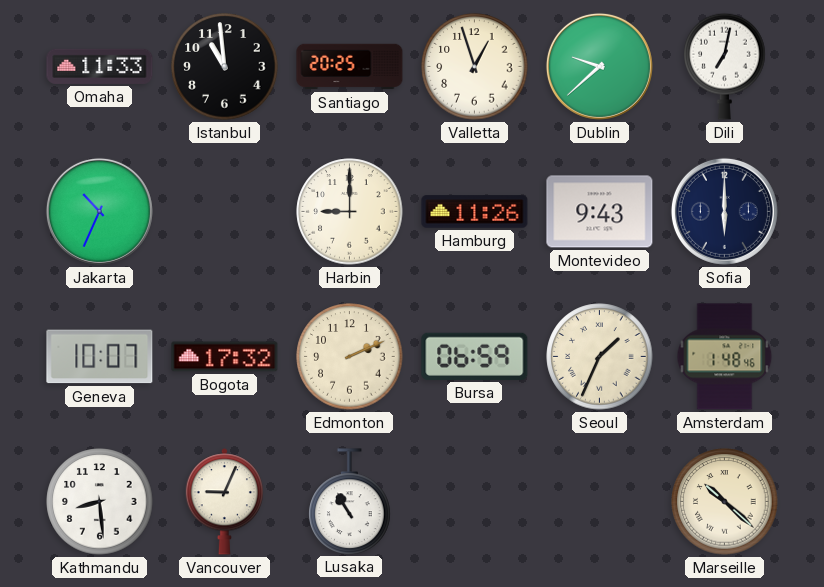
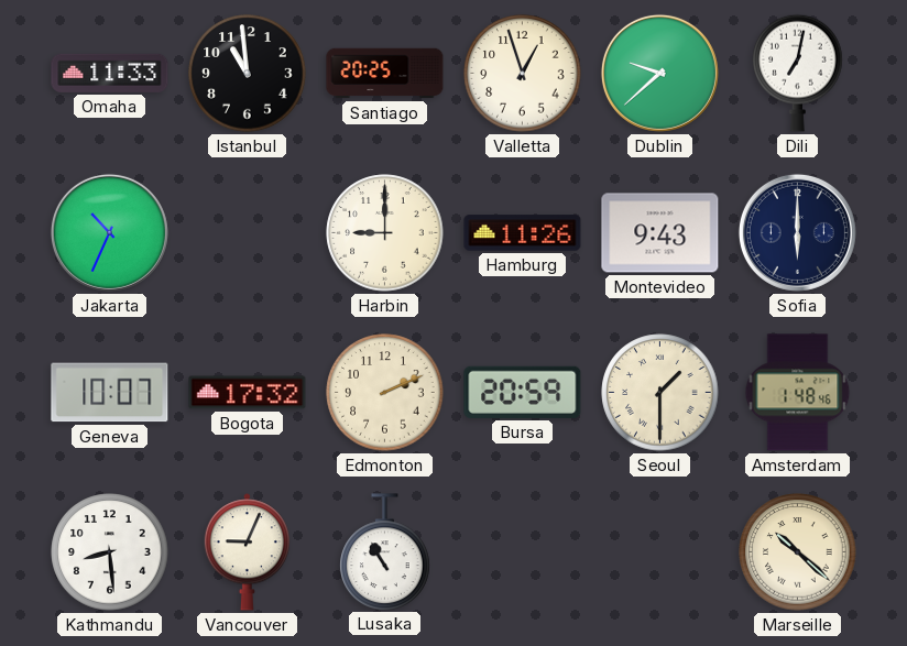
Bursa: 06:59 -> 20:59
Seoul: 1:34 -> 1:30
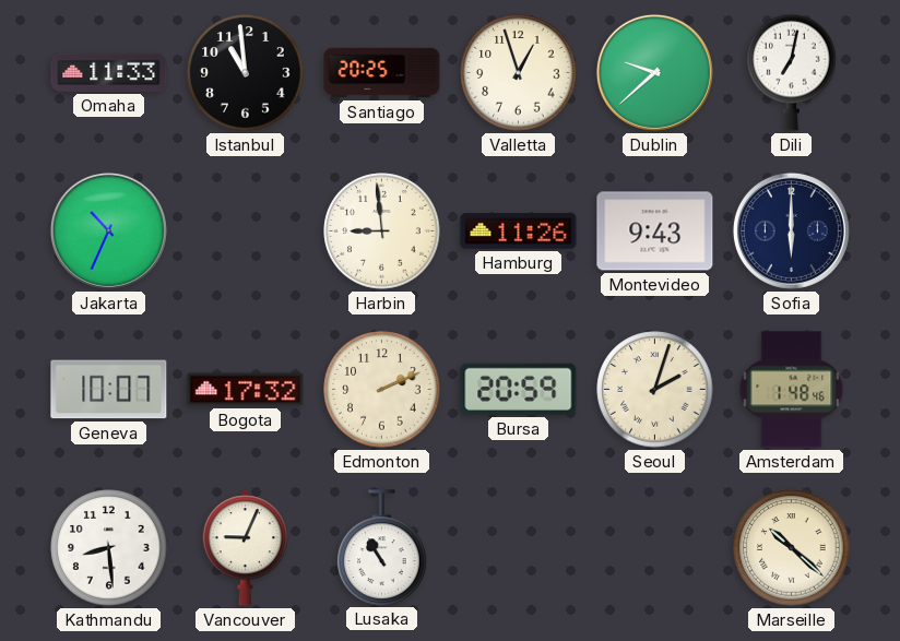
Harbin: 9:00 -> 8:59
Seoul: 1:30 -> 2:03
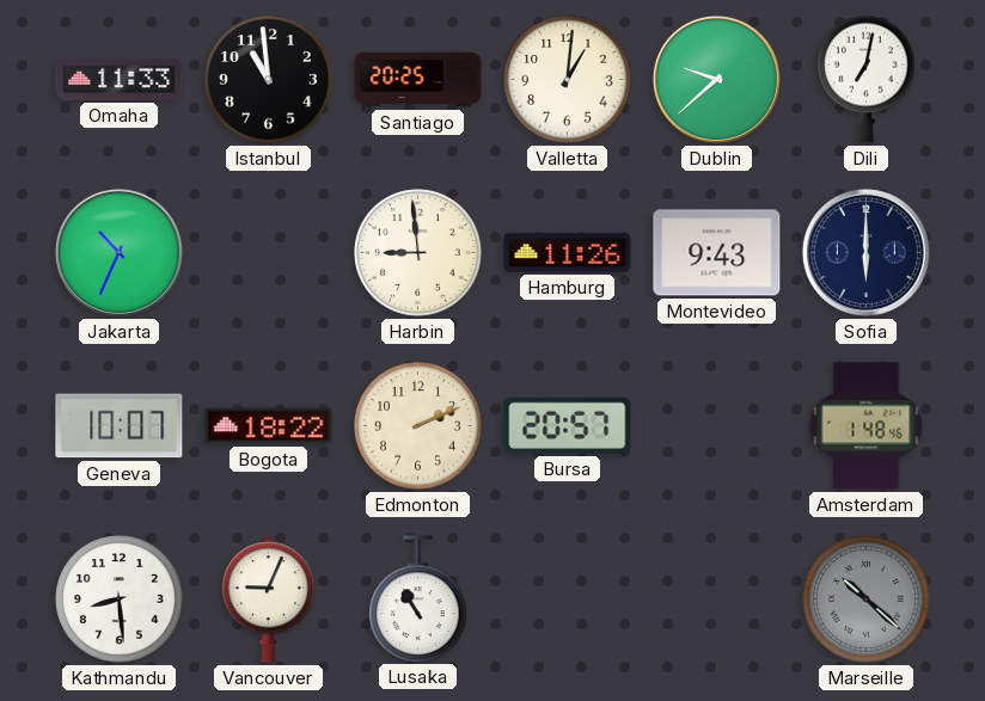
Valletta: 12:57 -> 1:01
Bogota: 17:32 -> 18:22
Bursa: 20:59 -> 20:57
Seoul: 2:03 -> none
Marseille dial: cream -> grey
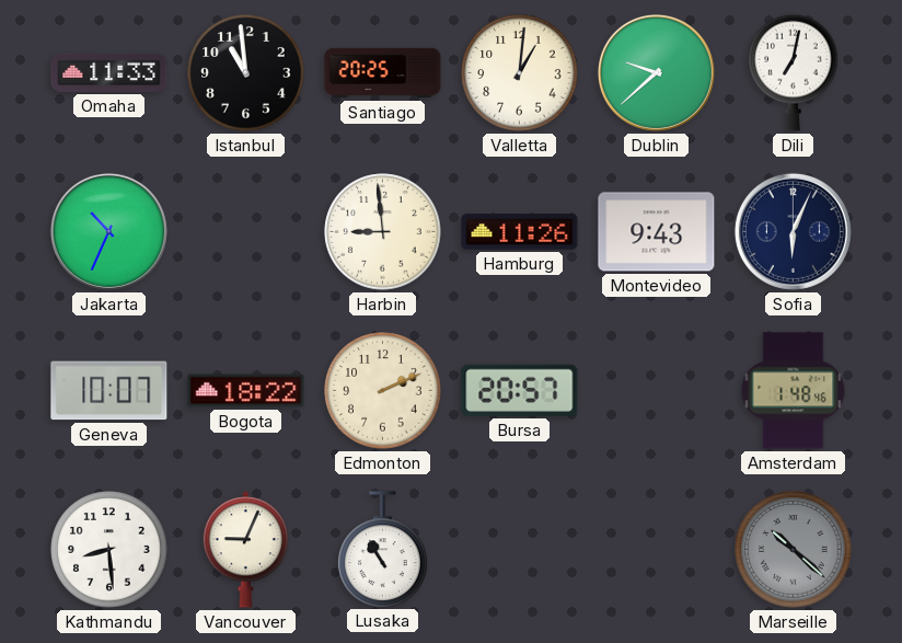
Sofia: 6:00 -> 6:04
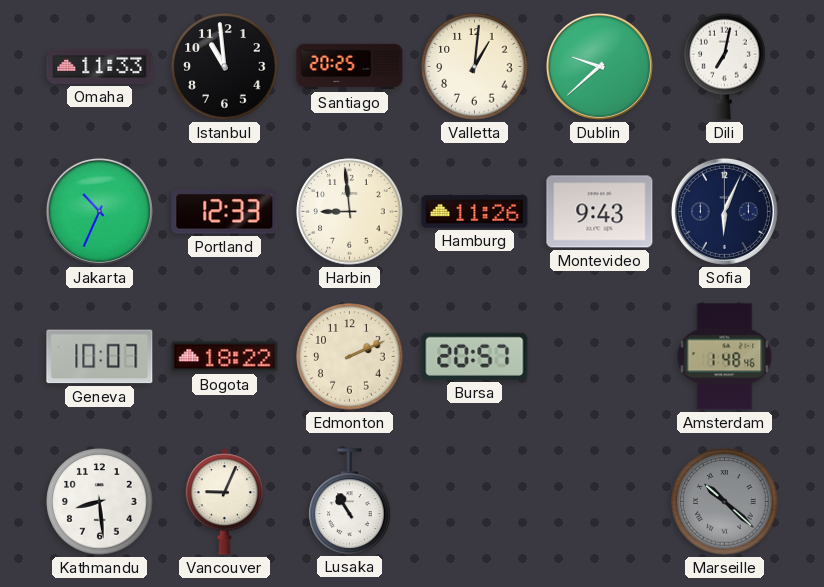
Portland: none -> 12:33
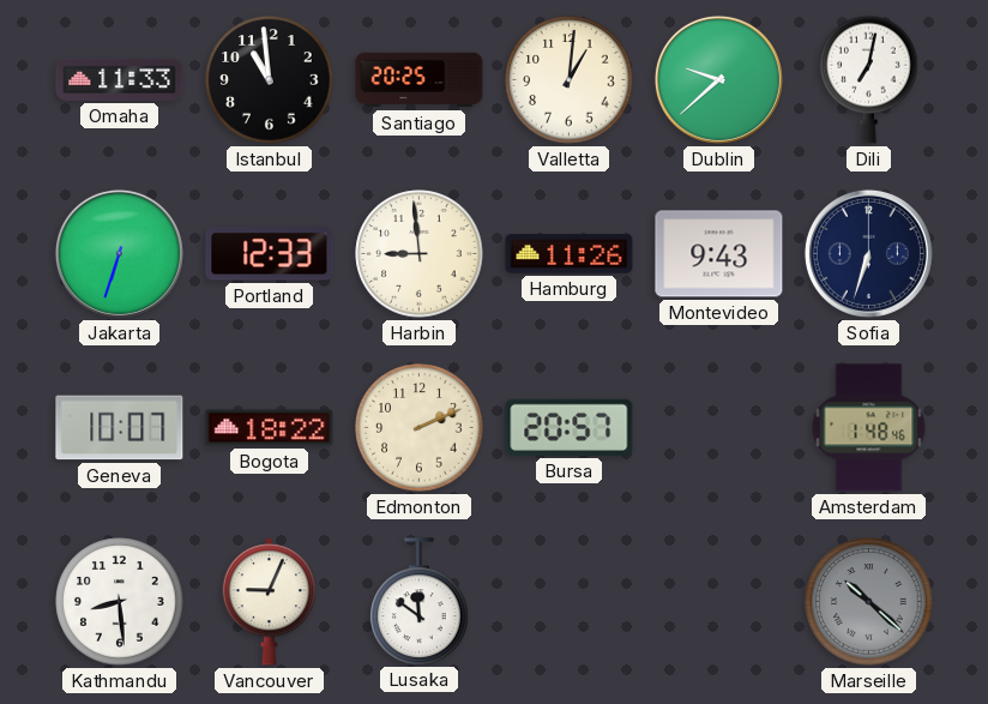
Jakarta: 10:34 -> 6:33
Sofia: 6:04 -> 6:33
Lusaka: 10:55 -> 11:51
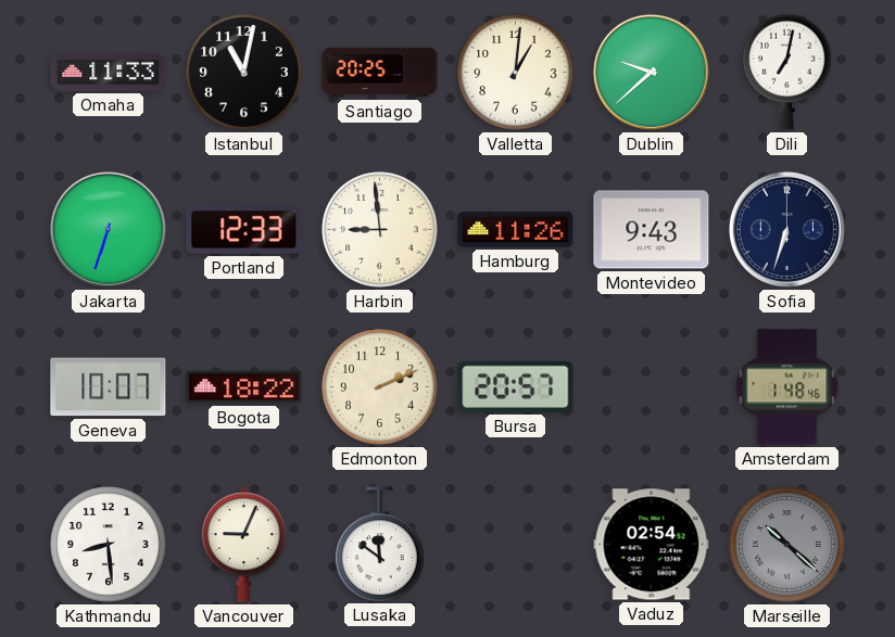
Istanbul: 10:59 -> 11:02
Vaduz: none -> 02:54
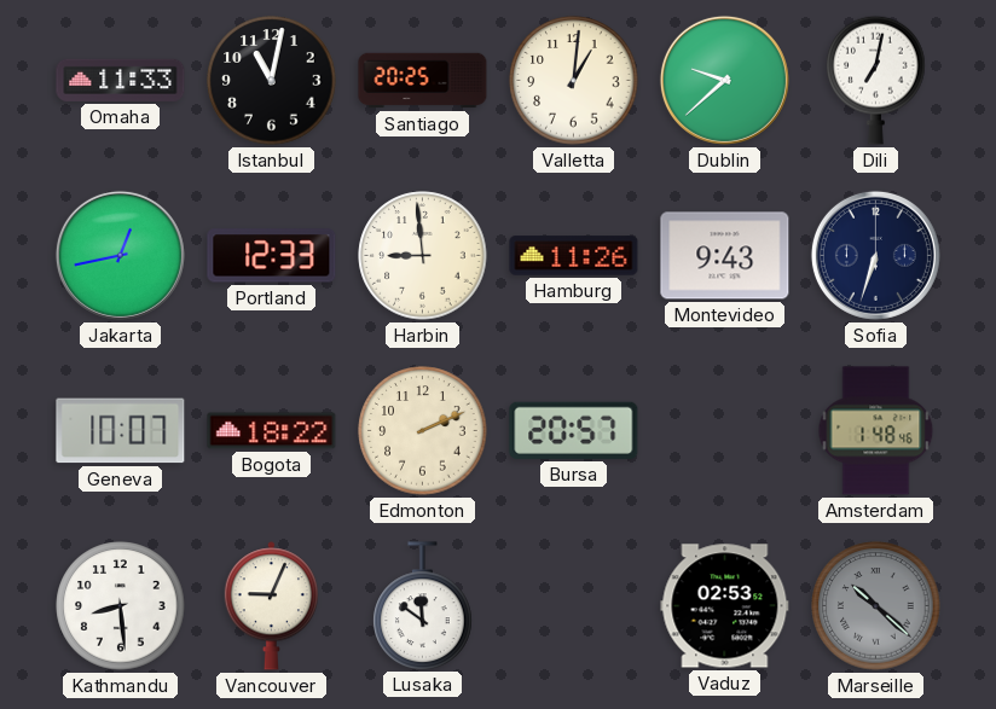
Jakarta: 6:33 -> 12:43
Vaduz: 02:54 -> 02:53
